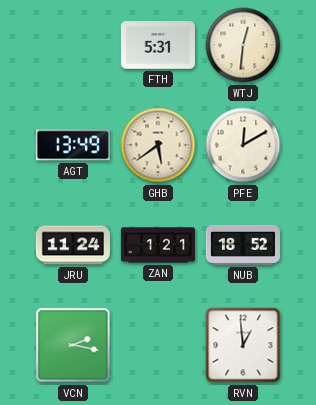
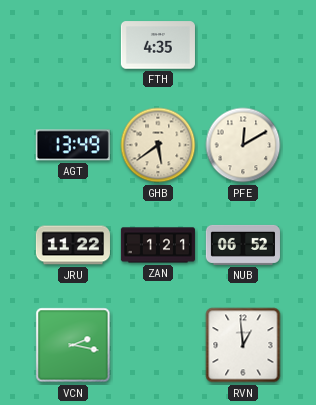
FTH: 5:31 -> 4:35
WTJ: 12:31 -> none
JRU: 11:24 -> 11:22
NUB: 18:52 -> 06:52
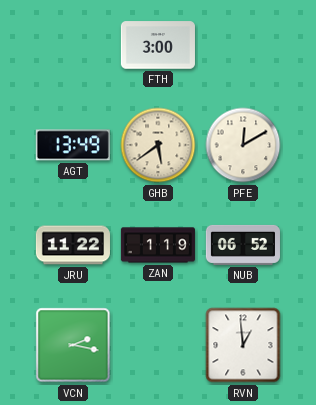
FTH: 4:35 -> 3:00
ZAN: 1:21 -> 1:19
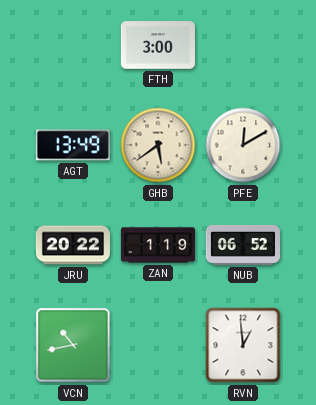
JRU: 11:22 -> 20:22
VCN: 2:17 -> 10:43
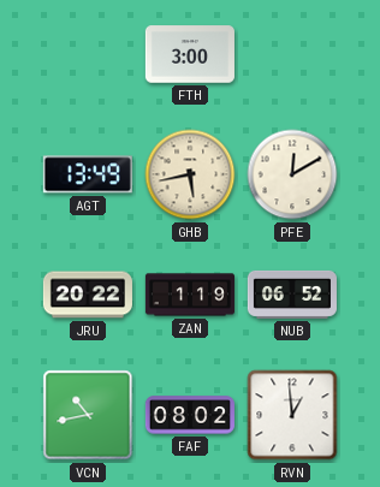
GHB: 5:39 -> 5:43
FAF: none -> 08:02
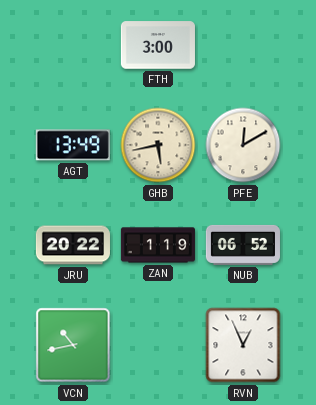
FAF: 08:02 -> none
RVN: 12:59 -> 12:56
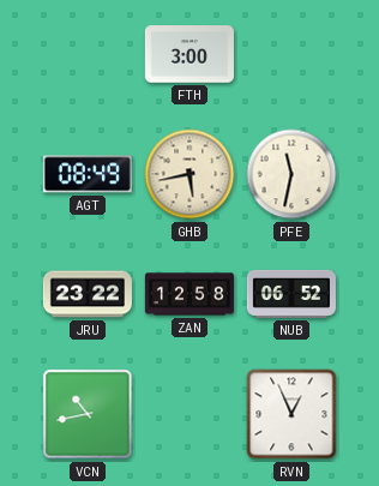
AGT: 13:49 -> 08:49
PFE: 12:10 -> 11:32
JRU: 20:22 -> 23:22
ZAN: 1:19 -> 12:58
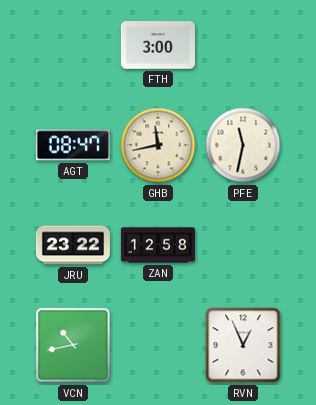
AGT: 08:49 -> 08:47
GHB: 5:43 -> 11:43
NUB: 06:52 -> none
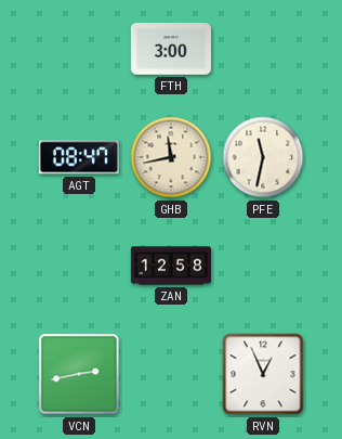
JRU: 23:22 -> none
VCN: 10:43 -> 2:43
